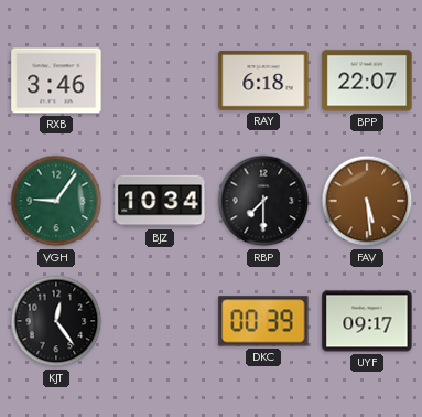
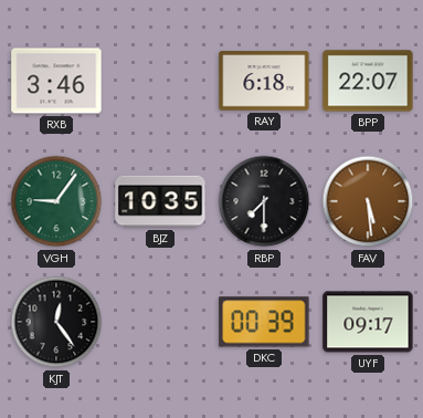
BJZ: 10:34 -> 10:35
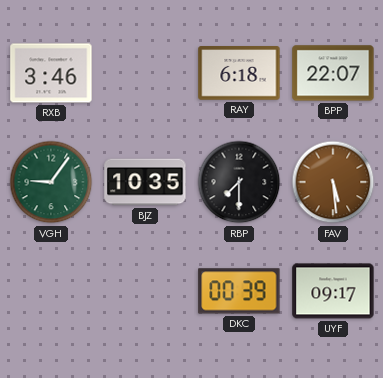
KJT: 12:24 -> none
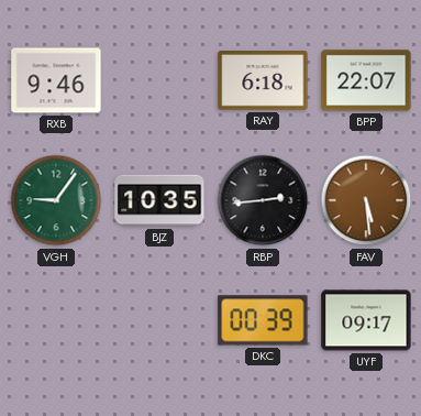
RXB: 3:46 -> 9:46
RBP: 7:30 -> 2:44
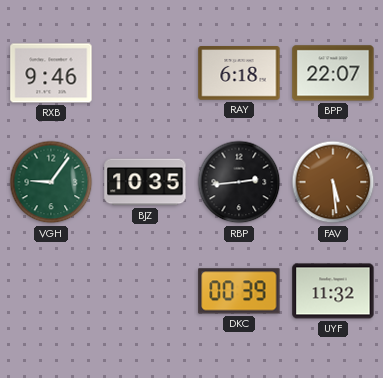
UYF: 09:17 -> 11:32
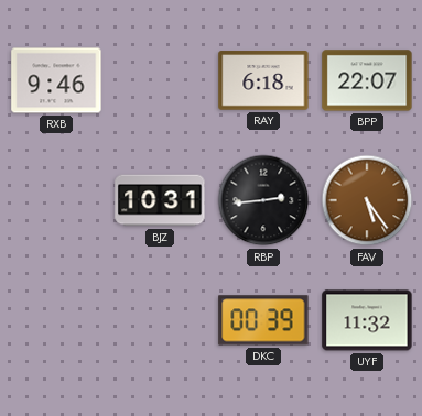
VGH: 9:06 -> none
BJZ: 10:35 -> 10:31
FAV: 5:29 -> 5:24
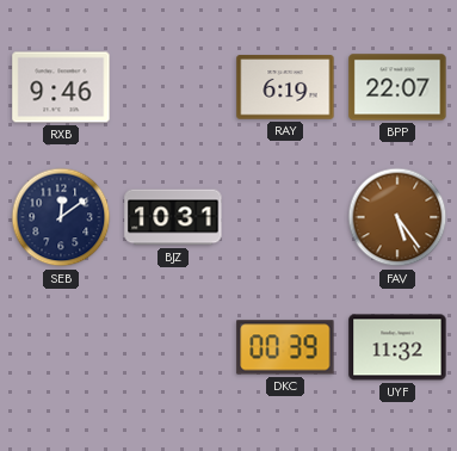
RAY: 6:18 -> 6:19
SEB: none -> 12:09
RBP: 2:44 -> none
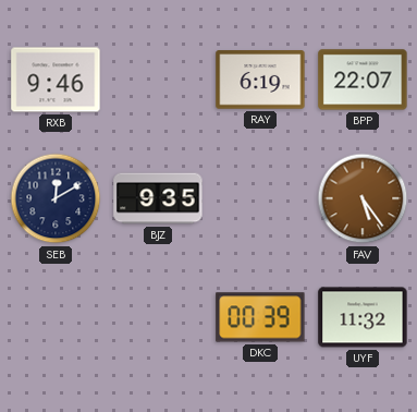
SEB: 12:09 -> 12:10
BJZ: 10:31 -> 9:35
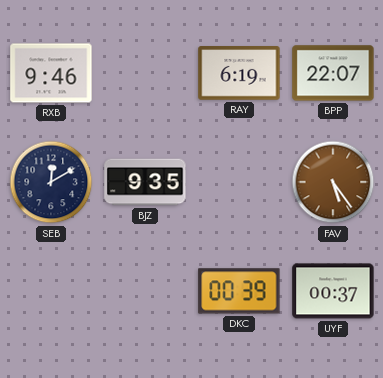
UYF: 11:32 -> 00:37
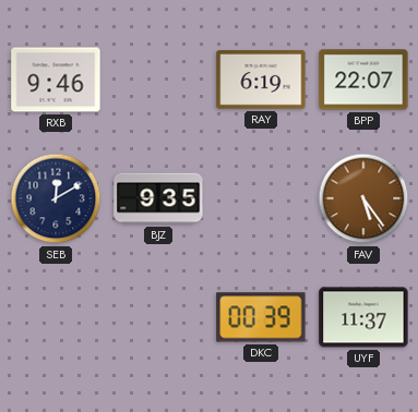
UYF: 00:37 -> 11:37
